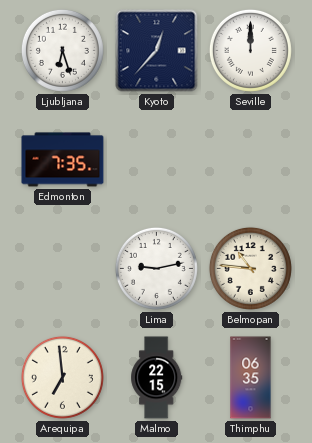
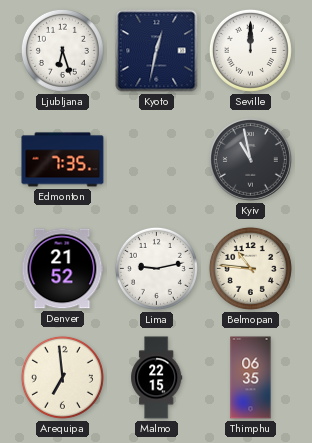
Kyoto: 12:37 -> 12:32
Kyiv: none -> 10:58
Denver: none -> 21:52
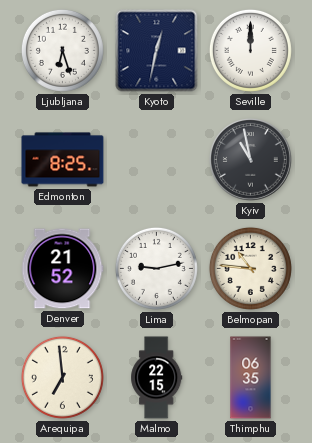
Edmonton: 7:35 -> 8:25
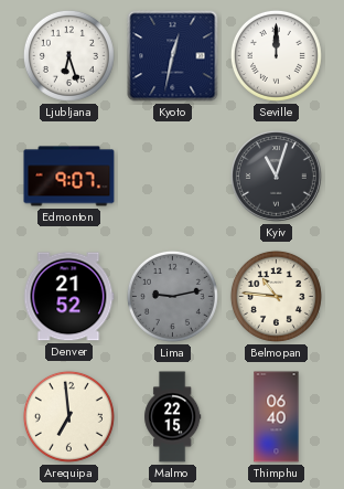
Edmonton: 8:25 -> 9:07
Kyiv: 10:58 -> 11:03
Lima dial: white -> grey
Thimphu: 06:35 -> 06:40
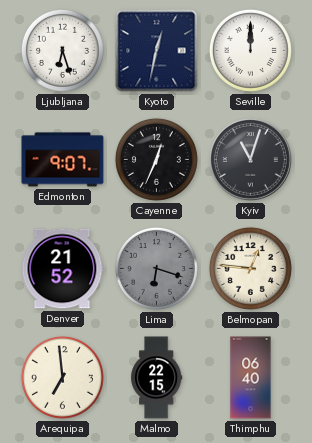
Cayenne: none -> 12:34
Lima: 9:13 -> 6:18
Belmopan: 10:46 -> 12:46
